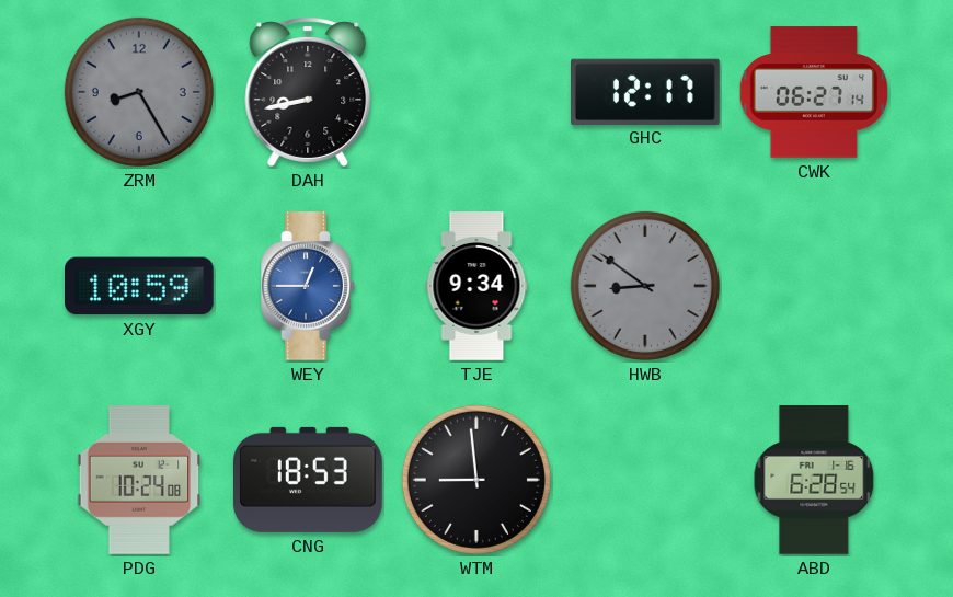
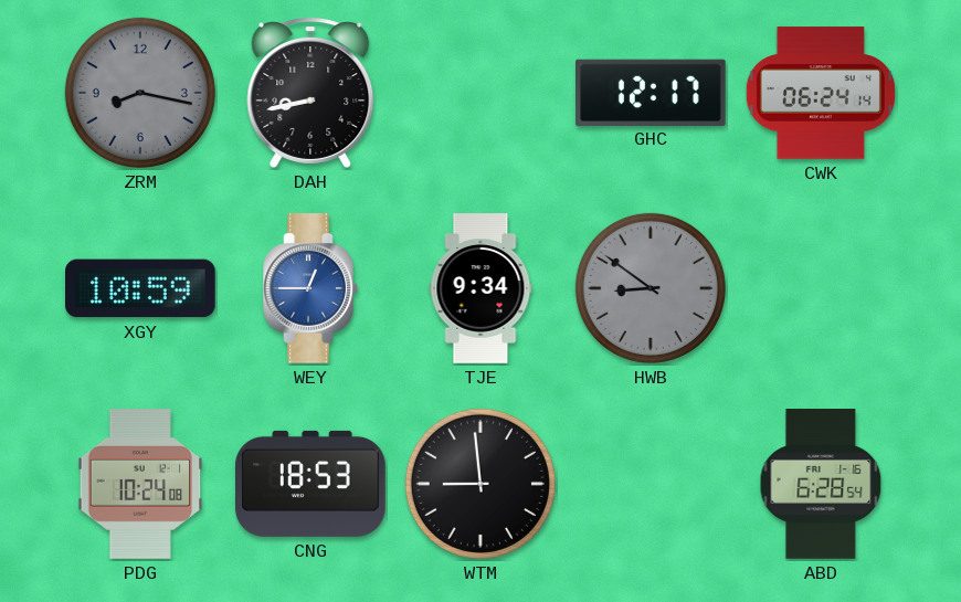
ZRM: 8:25 -> 8:17
CWK: 06:27 -> 06:24
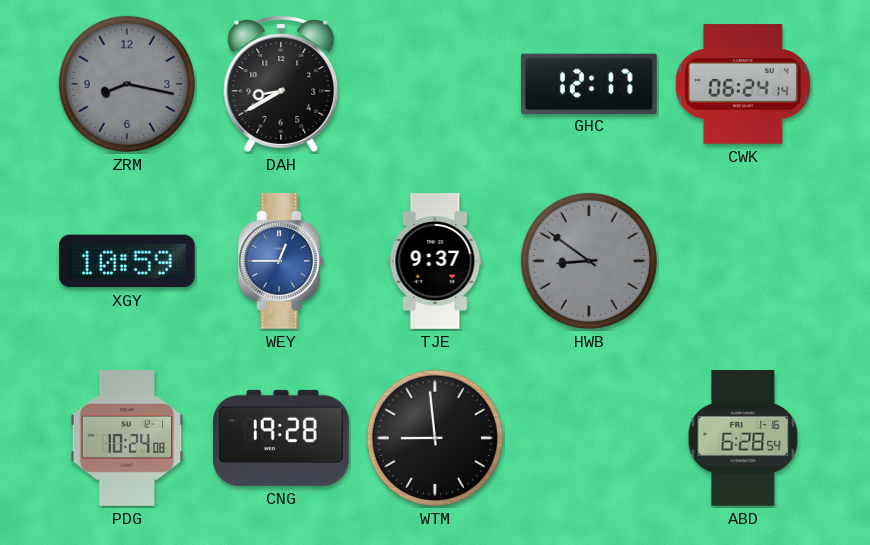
DAH: 8:43 -> 8:40
TJE: 9:34 -> 9:37
CNG: 18:53 -> 19:28
